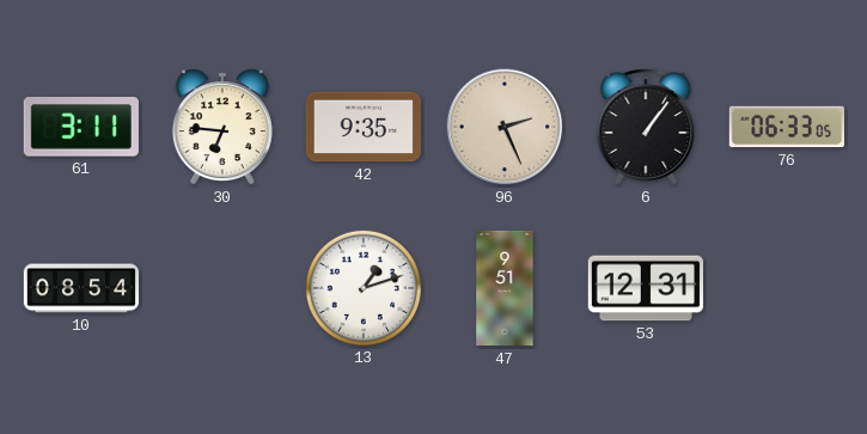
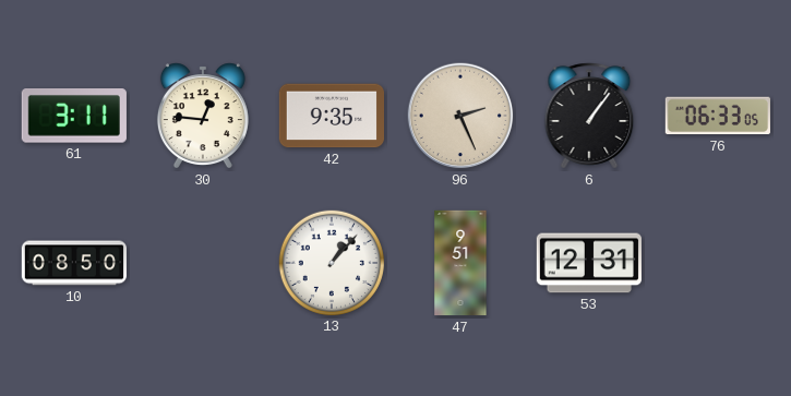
30: 6:46 -> 12:46
10: 08:54 -> 08:50
13: 1:12 -> 1:07
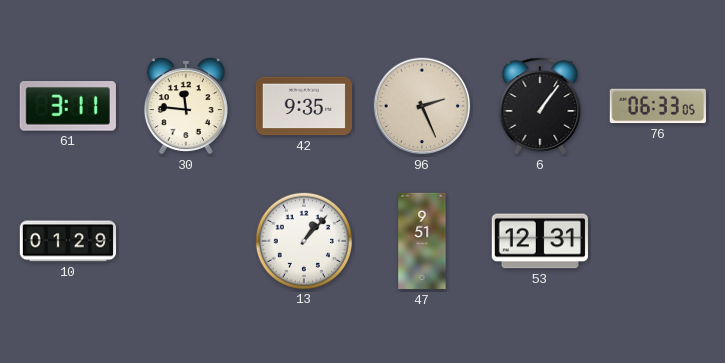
30: 12:46 -> 11:46
10: 08:50 -> 01:29
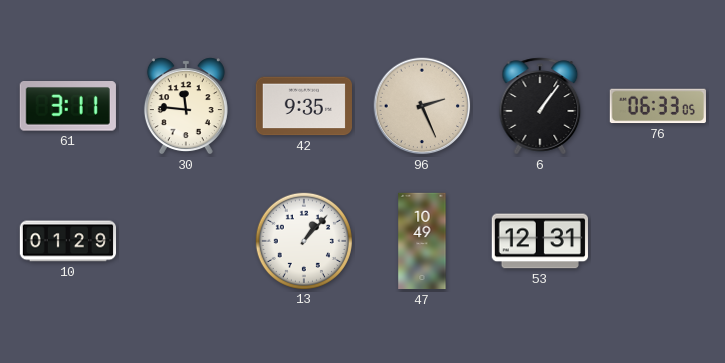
47: 9:51 -> 10:49
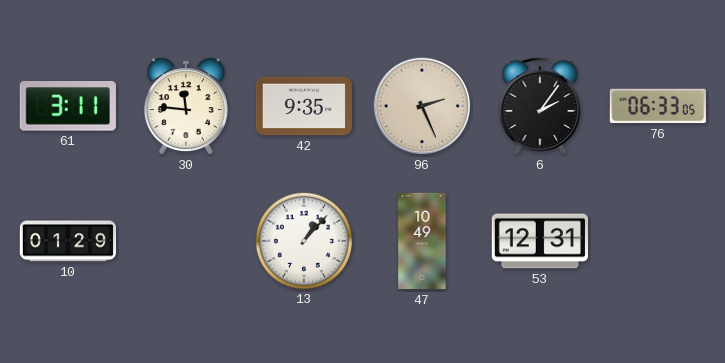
6: 1:06 -> 2:06
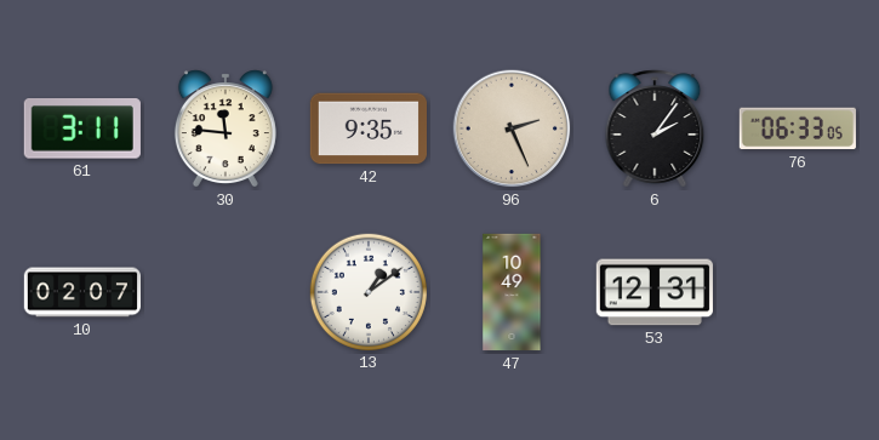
10: 01:29 -> 02:07
13: 1:07 -> 1:09
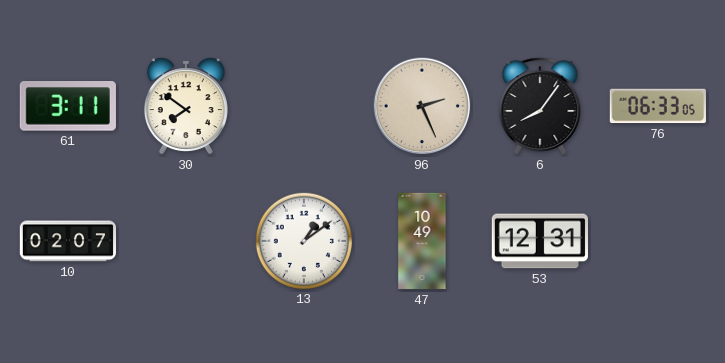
30: 11:46 -> 7:51
42: 9:35 -> none
6: 2:06 -> 8:06
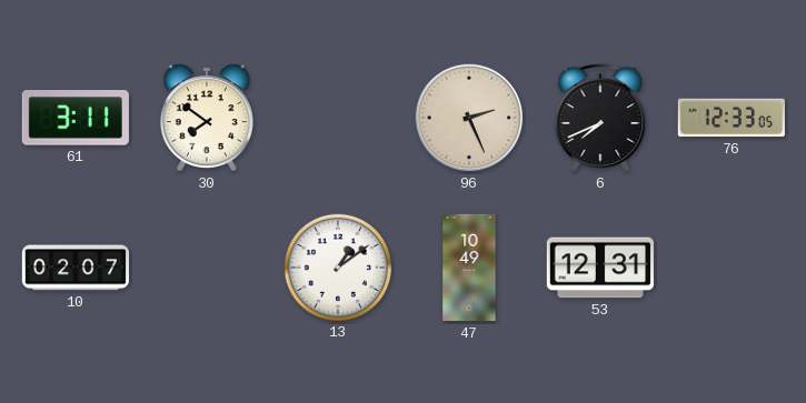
6: 8:06 -> 7:41
76: 06:33 -> 12:33
